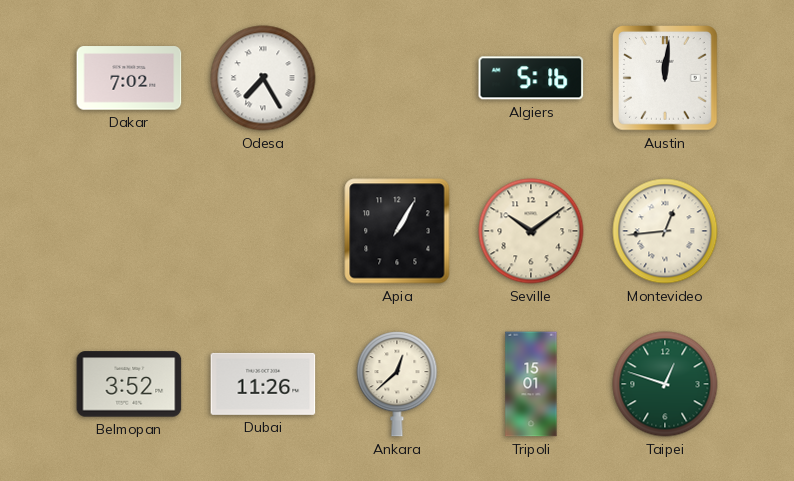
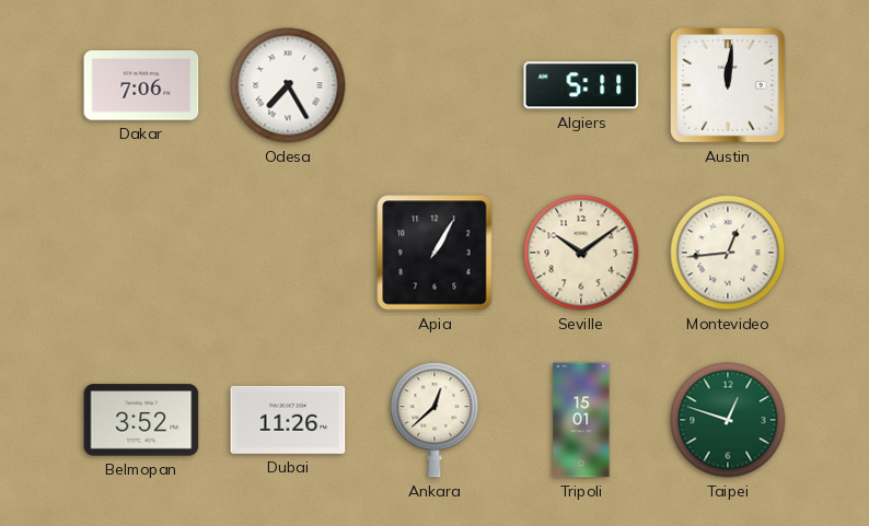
Dakar: 7:02 -> 7:06
Algiers: 5:16 -> 5:11
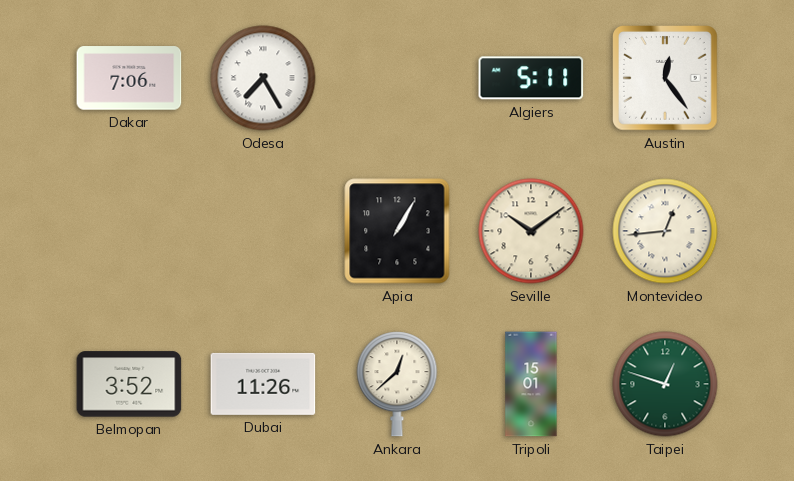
Austin: 12:01 -> 12:24
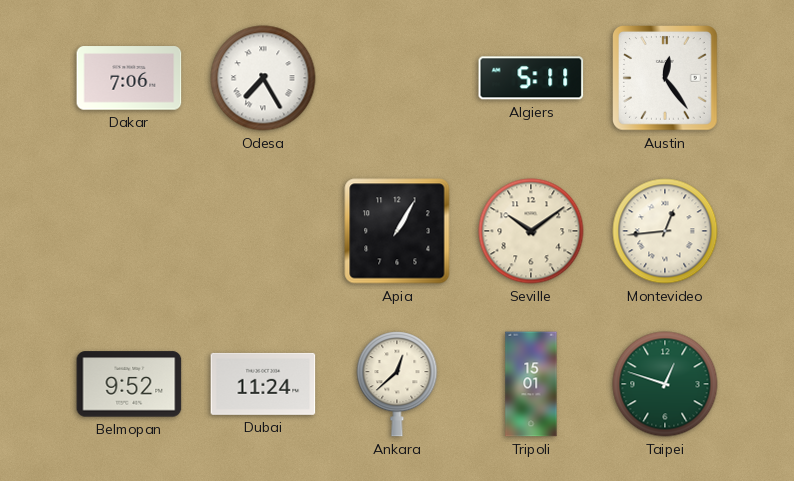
Belmopan: 3:52 -> 9:52
Dubai: 11:26 -> 11:24
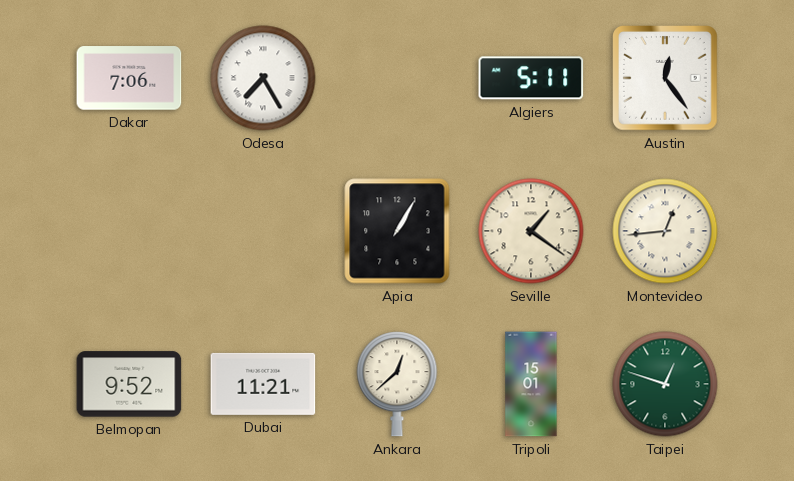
Seville: 10:09 -> 1:21
Dubai: 11:24 -> 11:21
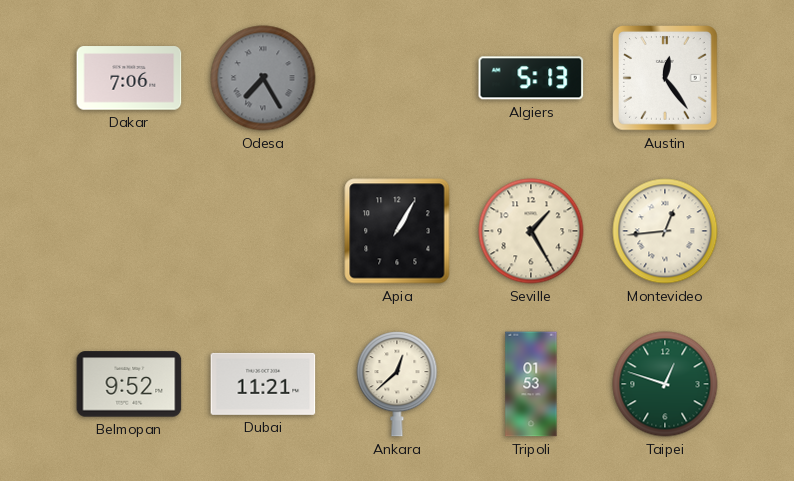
Odesa dial: white -> grey
Algiers: 5:11 -> 5:13
Seville: 1:21 -> 1:25
Tripoli: 15:01 -> 01:53
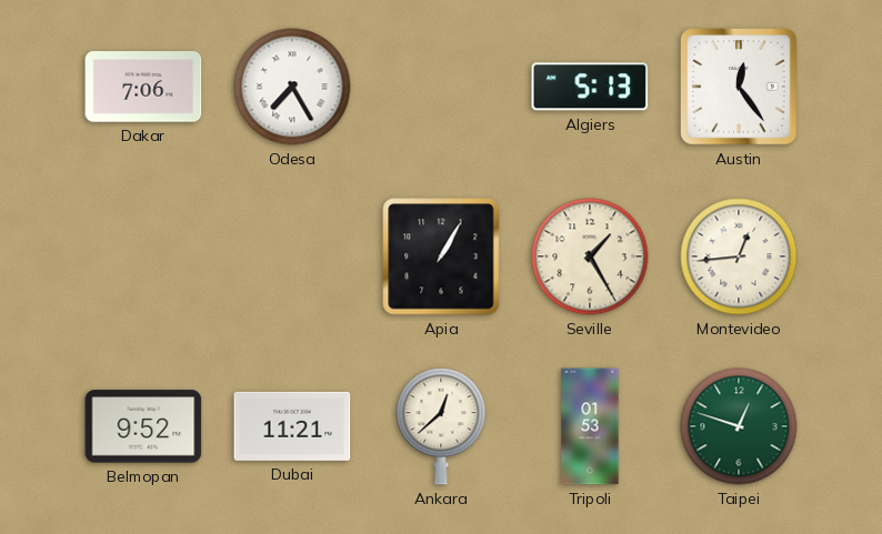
Odesa dial: grey -> white
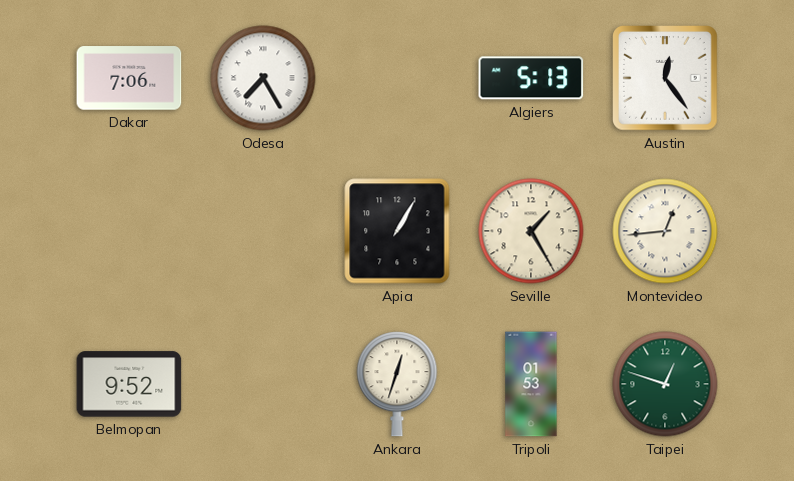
Dubai: 11:21 -> none
Ankara: 12:38 -> 12:33
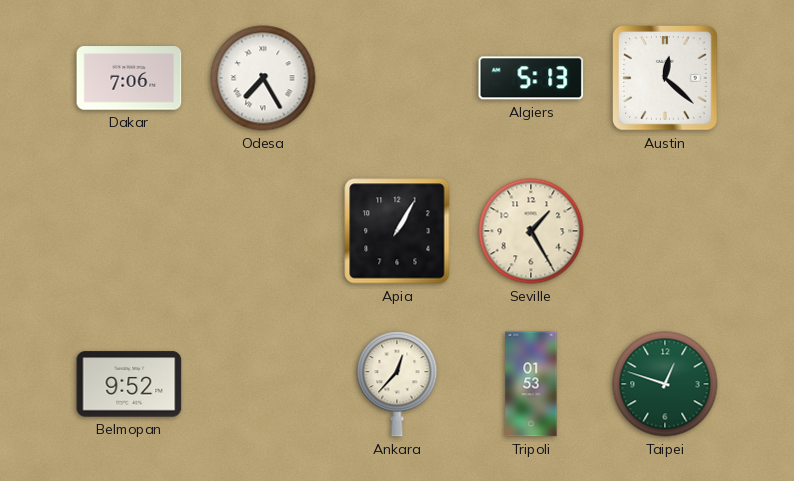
Austin: 12:24 -> 12:22
Montevideo: 12:44 -> none
Ankara: 12:33 -> 12:37
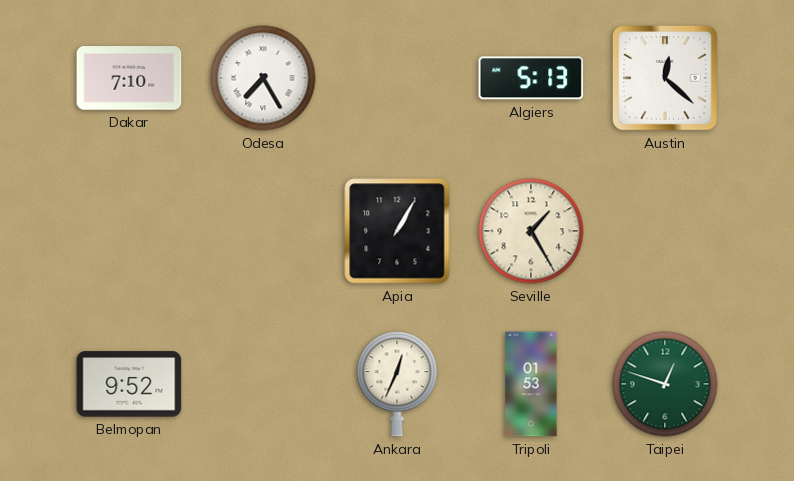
Dakar: 7:06 -> 7:10
Ankara: 12:37 -> 12:34
